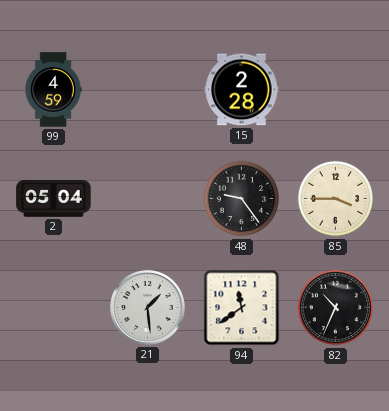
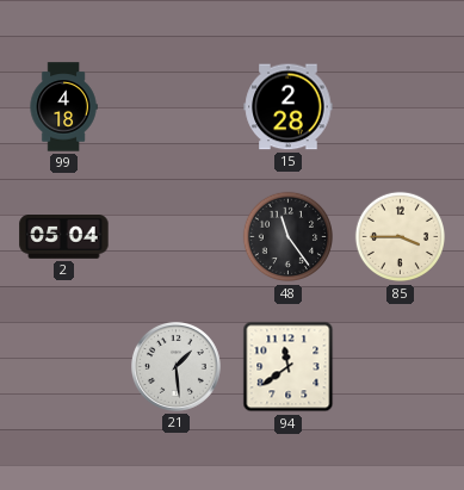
99: 4:59 -> 4:18
48: 9:24 -> 11:24
82: 10:34 -> none
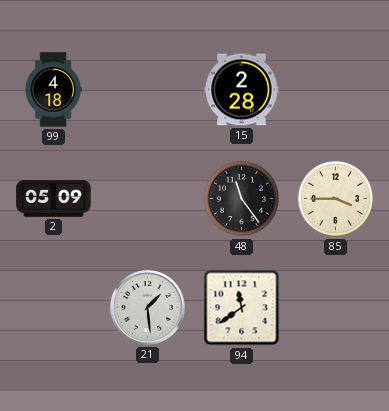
2: 05:04 -> 05:09
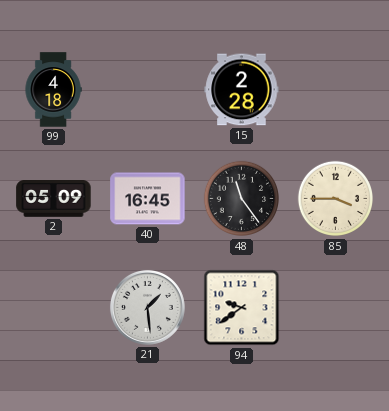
40: none -> 16:45
94: 11:39 -> 9:39
